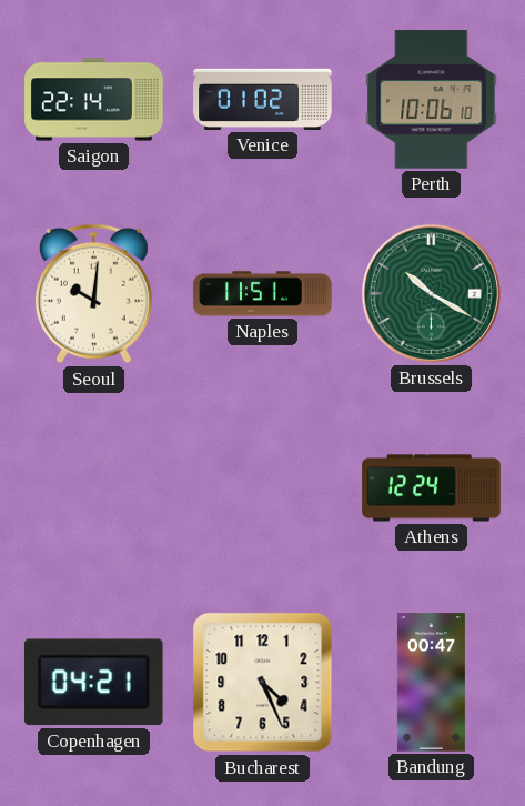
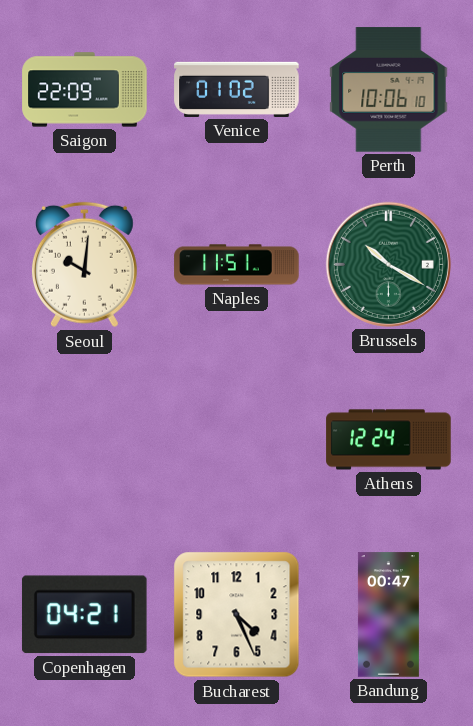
Saigon: 22:14 -> 22:09
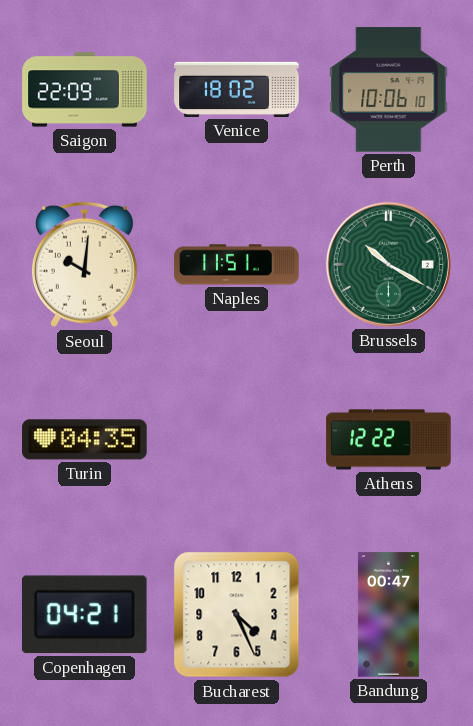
Venice: 01:02 -> 18:02
Turin: none -> 04:35
Athens: 12:24 -> 12:22
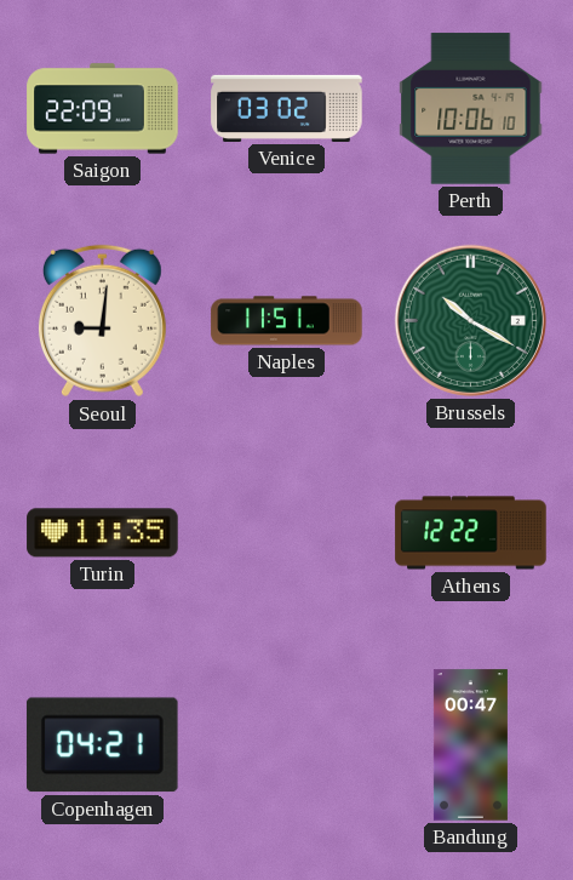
Venice: 18:02 -> 03:02
Seoul: 10:01 -> 9:01
Turin: 04:35 -> 11:35
Bucharest: 4:26 -> none
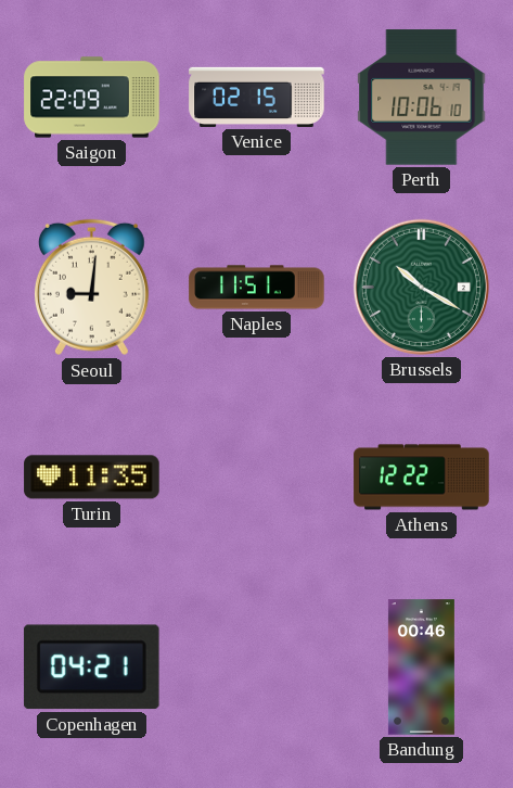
Venice: 03:02 -> 02:15
Bandung: 00:47 -> 00:46
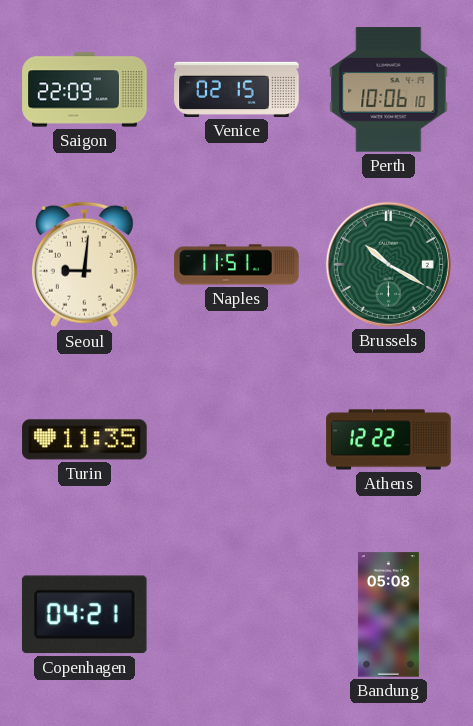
Bandung: 00:46 -> 05:08
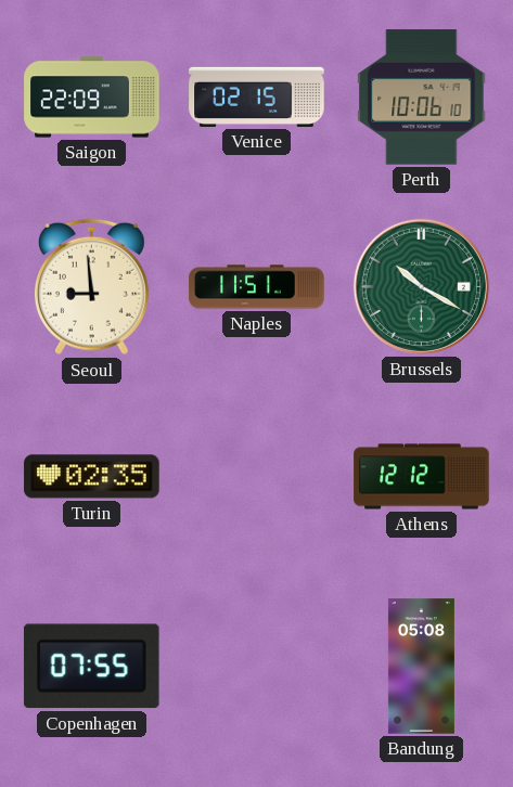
Seoul: 9:01 -> 8:59
Turin: 11:35 -> 02:35
Athens: 12:22 -> 12:12
Copenhagen: 04:21 -> 07:55
